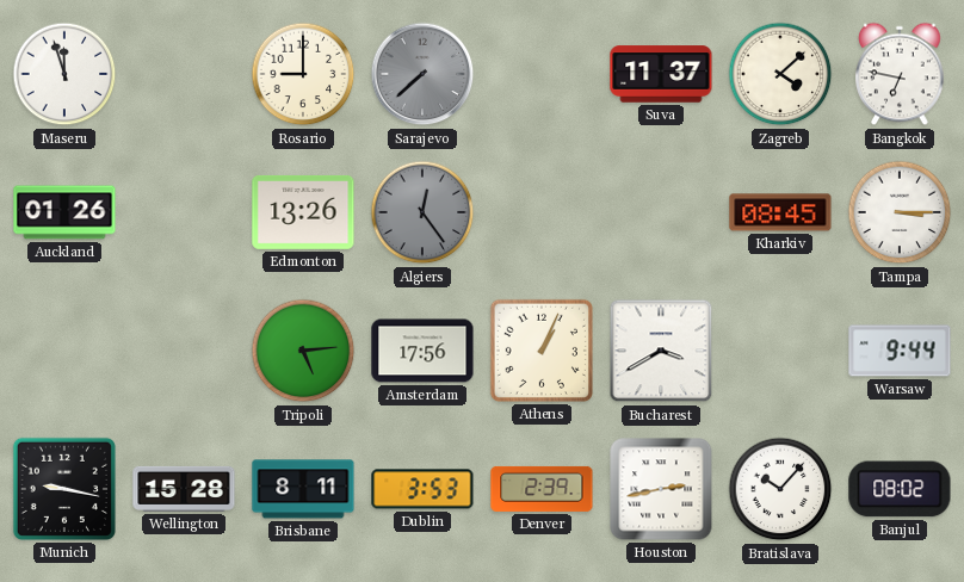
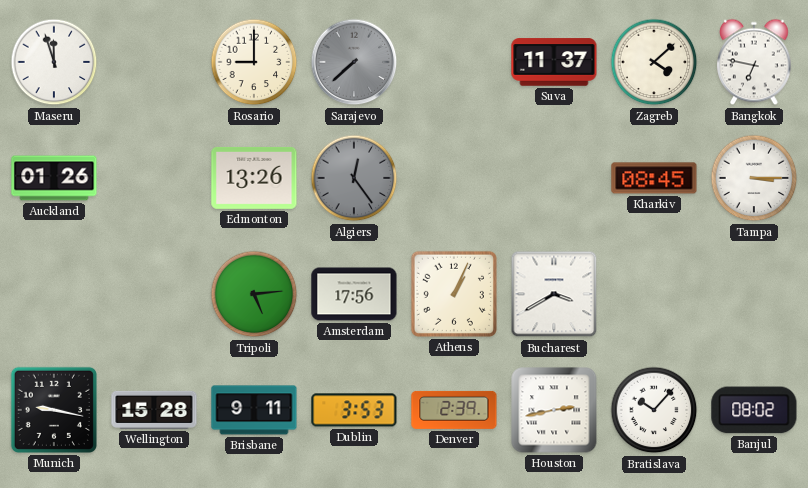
Warsaw: 9:44 -> none
Brisbane: 8:11 -> 9:11
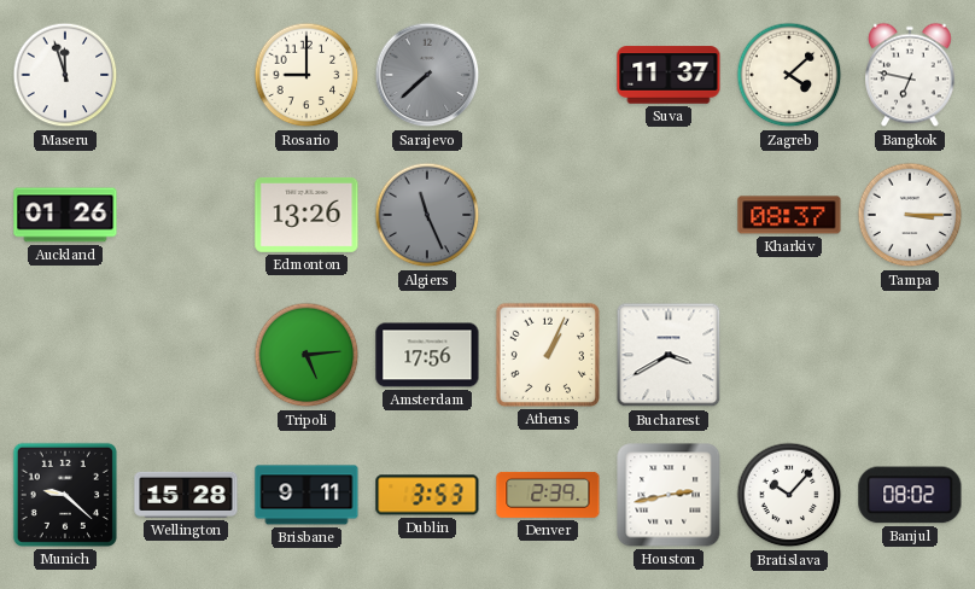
Algiers: 12:24 -> 11:26
Kharkiv: 08:45 -> 08:37
Munich: 9:17 -> 9:22
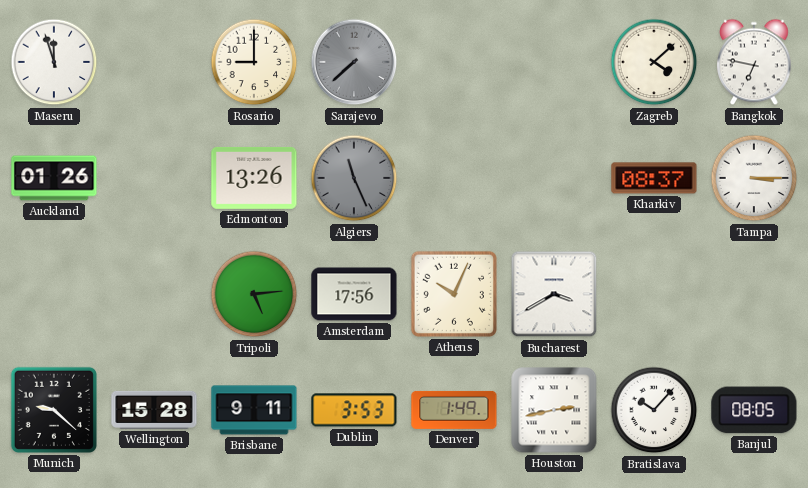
Suva: 11:37 -> none
Athens: 1:04 -> 10:04
Denver: 2:39 -> 1:49
Banjul: 08:02 -> 08:05
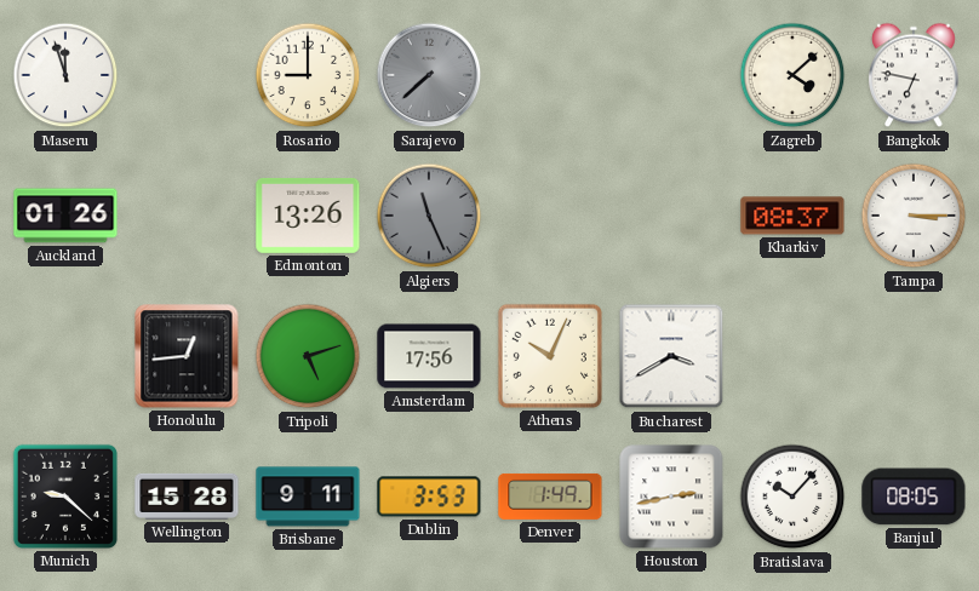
Honolulu: none -> 12:44
Tripoli: 5:14 -> 5:12
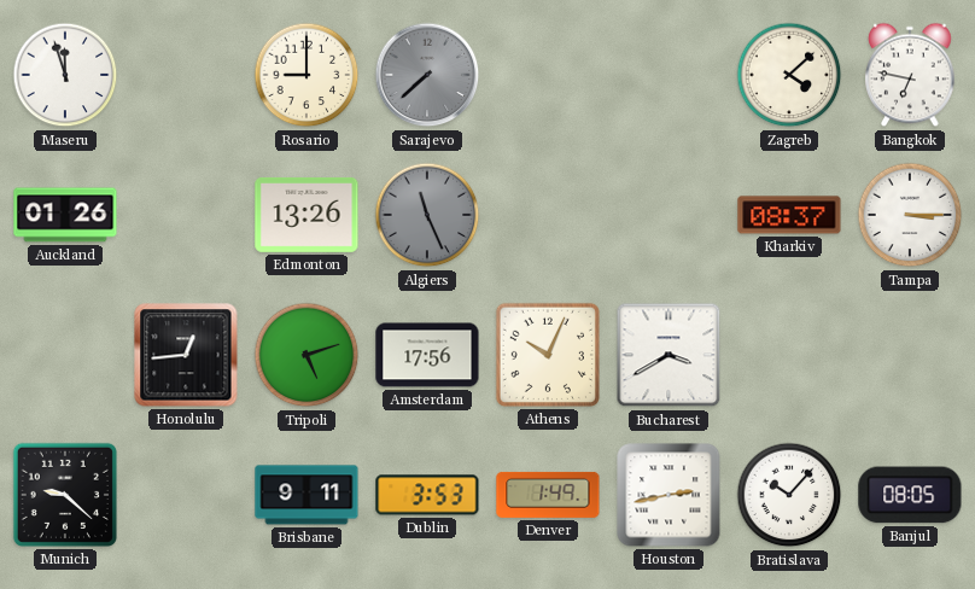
Wellington: 15:28 -> none
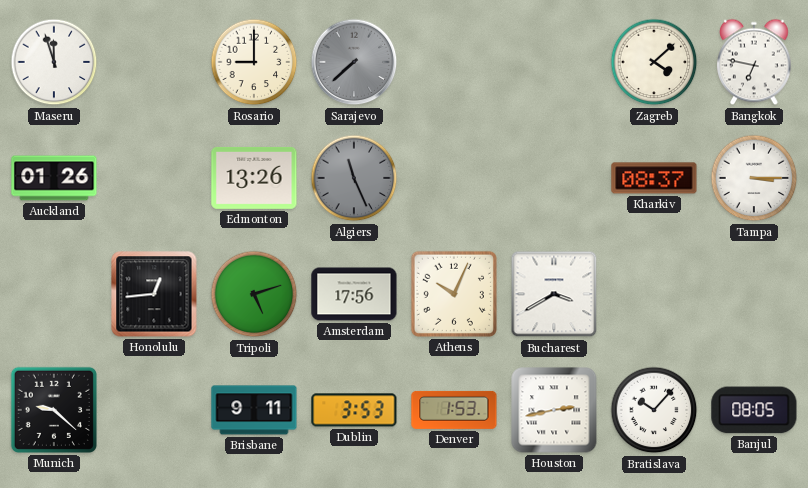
Denver: 1:49 -> 1:53
